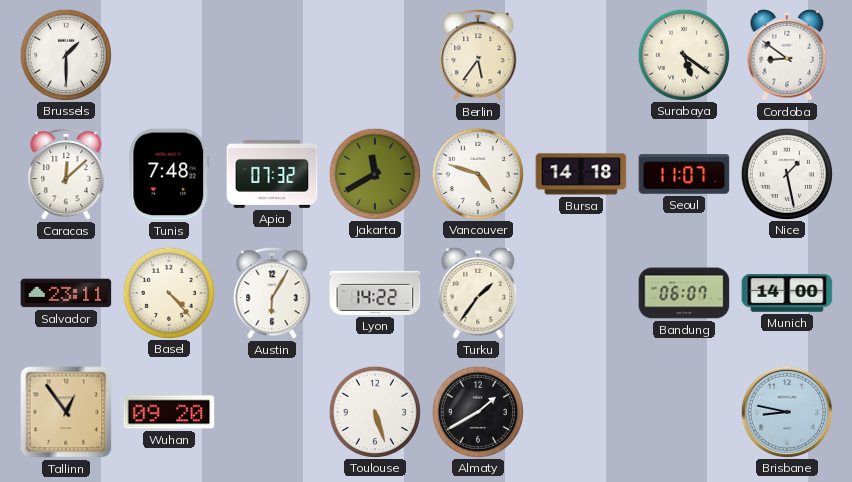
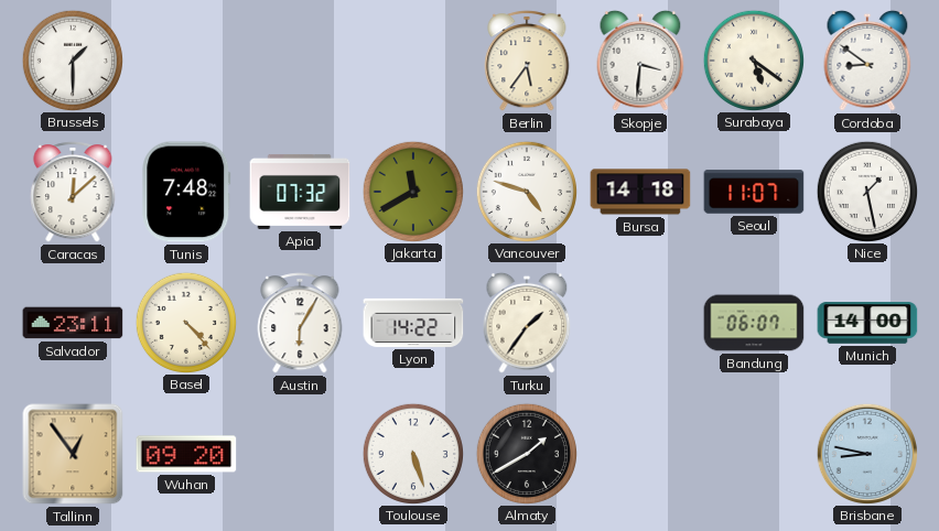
Skopje: none -> 3:31
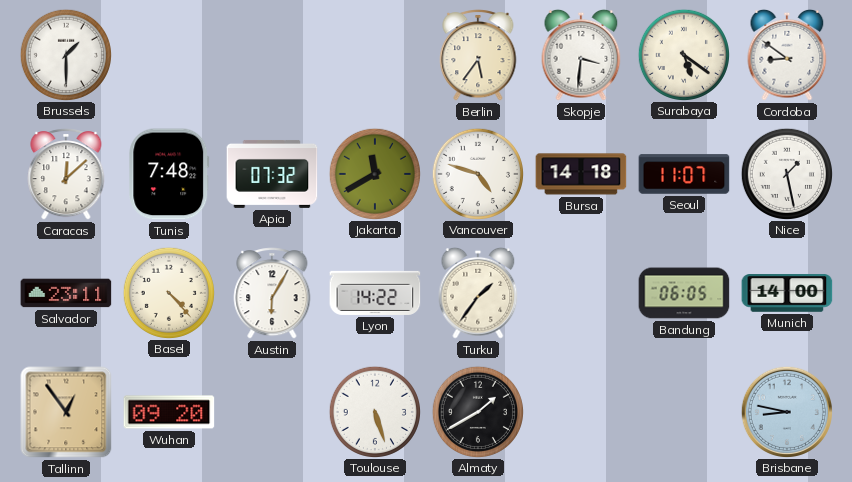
Bandung: 06:07 -> 06:05
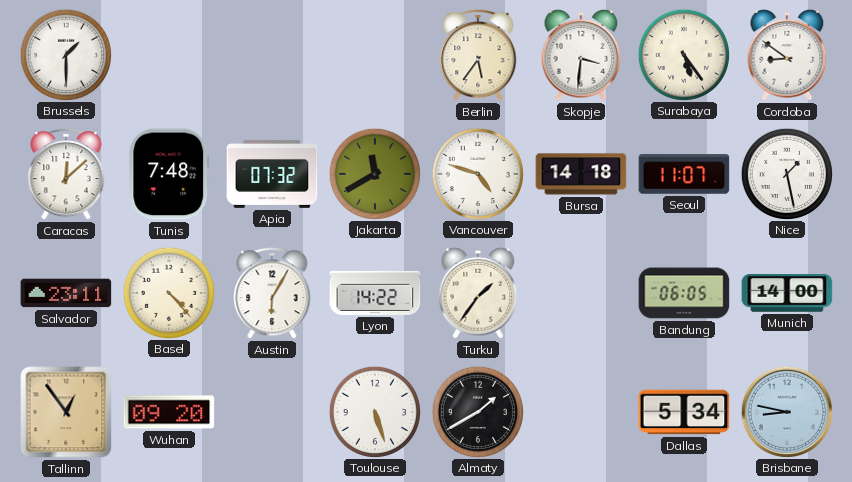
Surabaya: 5:21 -> 5:24
Dallas: none -> 5:34
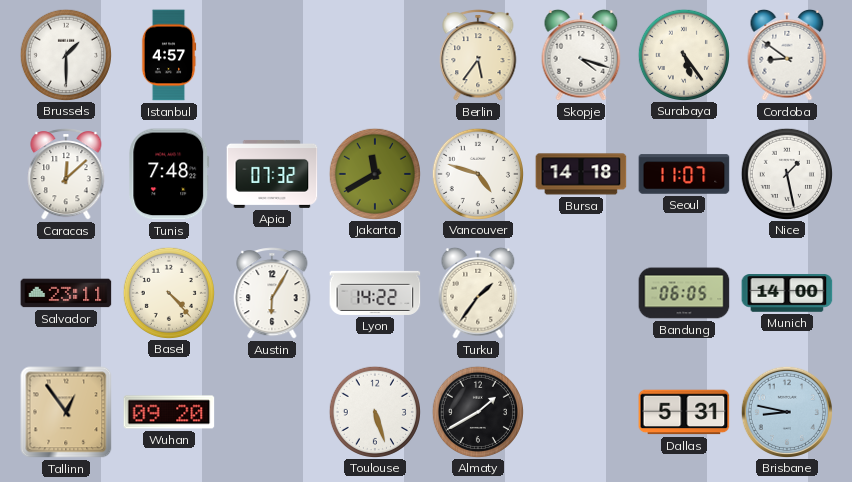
Istanbul: none -> 4:57
Skopje: 3:31 -> 4:18
Dallas: 5:34 -> 5:31
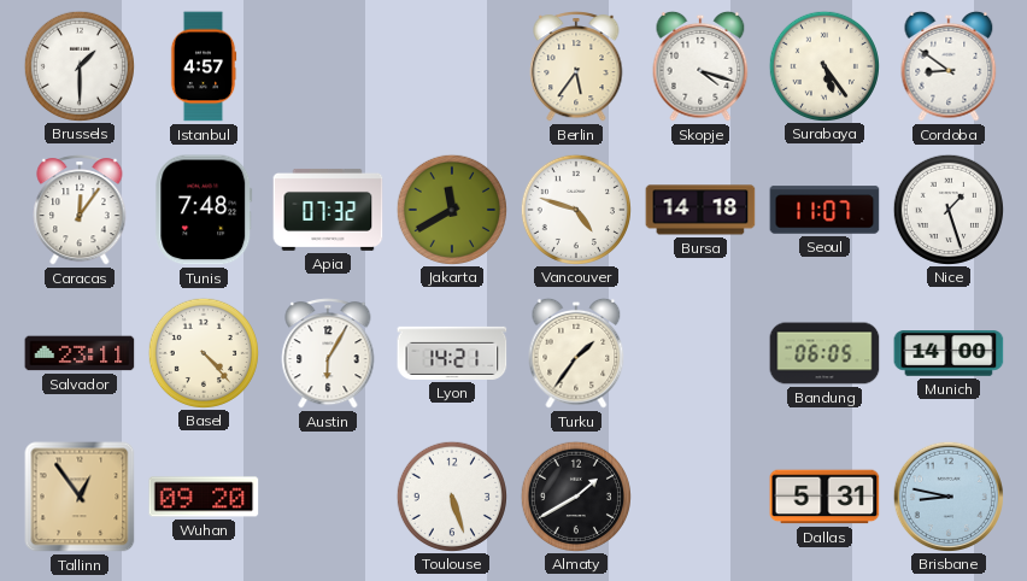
Caracas: 12:08 -> 12:06
Nice: 1:28 -> 1:27
Lyon: 14:22 -> 14:21
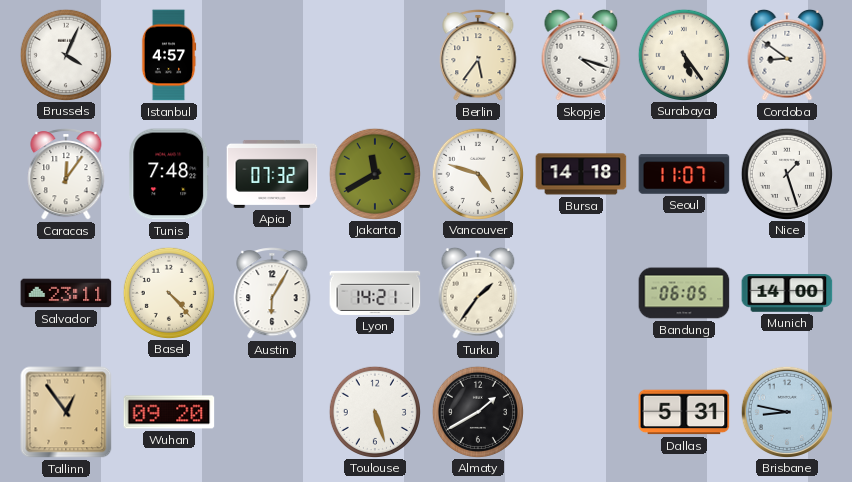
Brussels: 1:30 -> 4:04
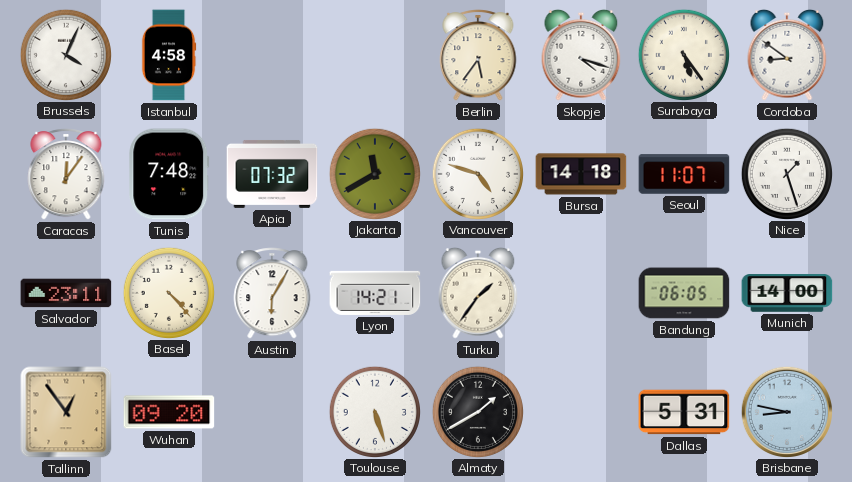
Istanbul: 4:57 -> 4:58
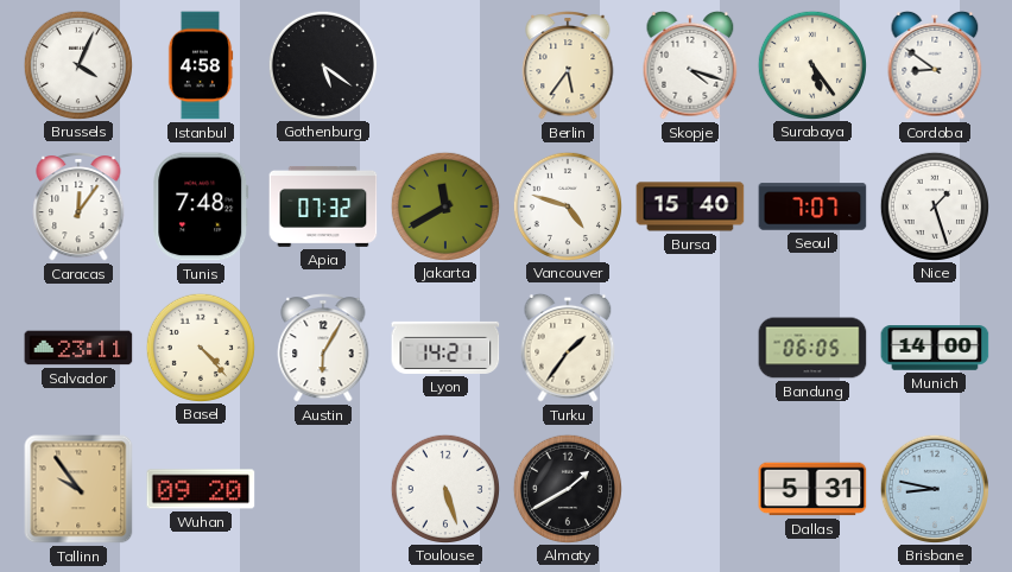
Gothenburg: none -> 5:21
Bursa: 14:18 -> 15:40
Seoul: 11:07 -> 7:07
Tallinn: 12:54 -> 9:54
